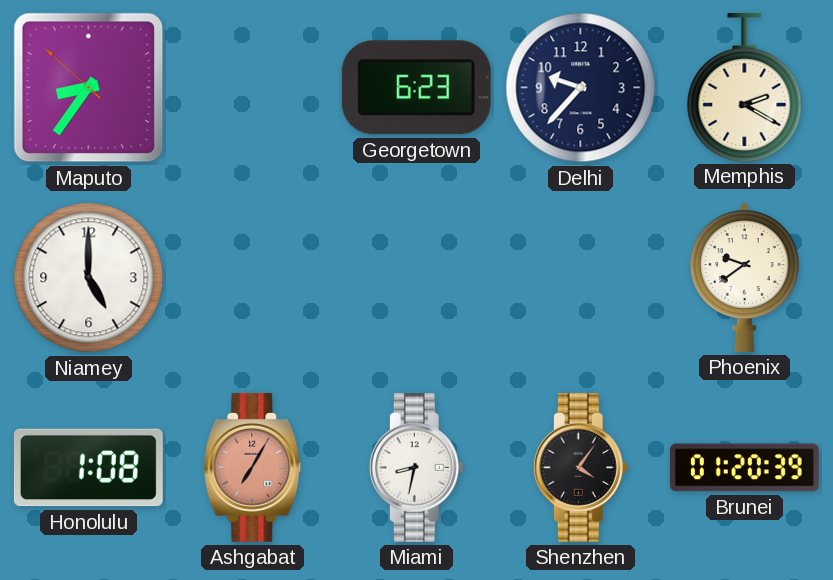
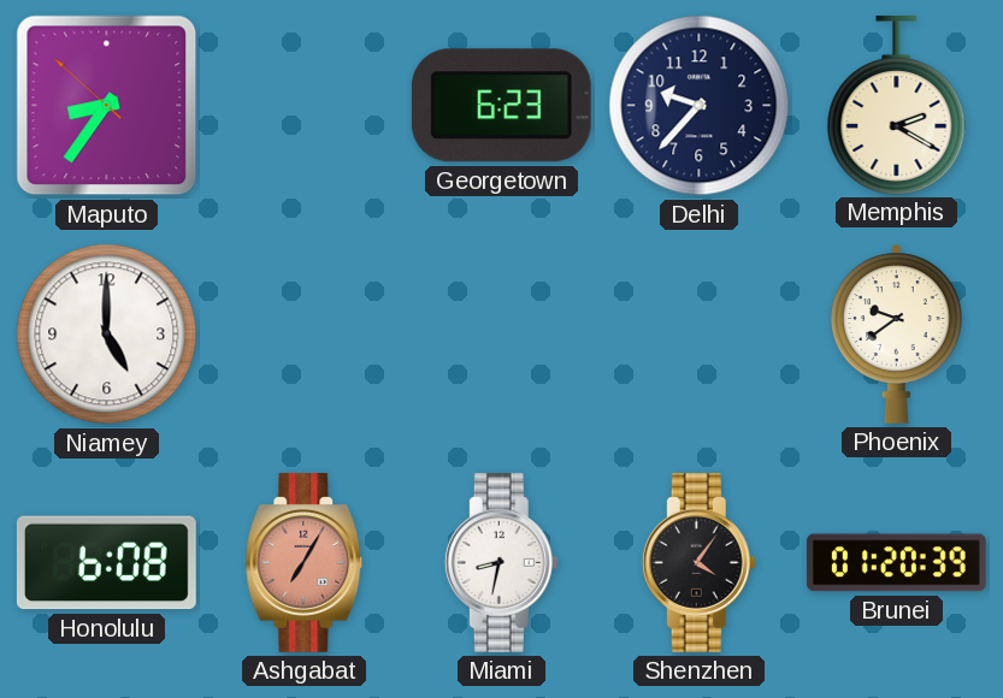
Honolulu: 1:08 -> 6:08
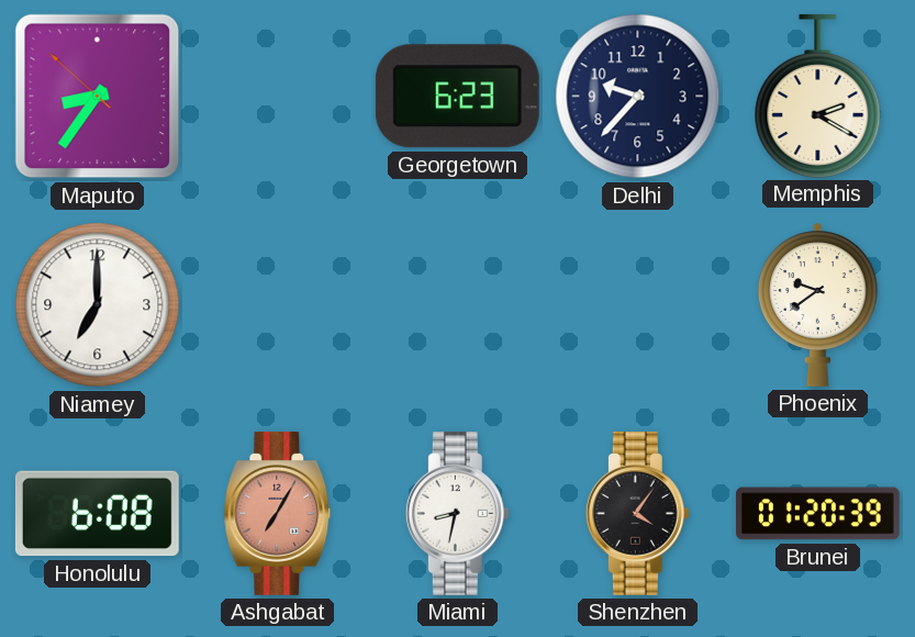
Niamey: 5:00 -> 7:00
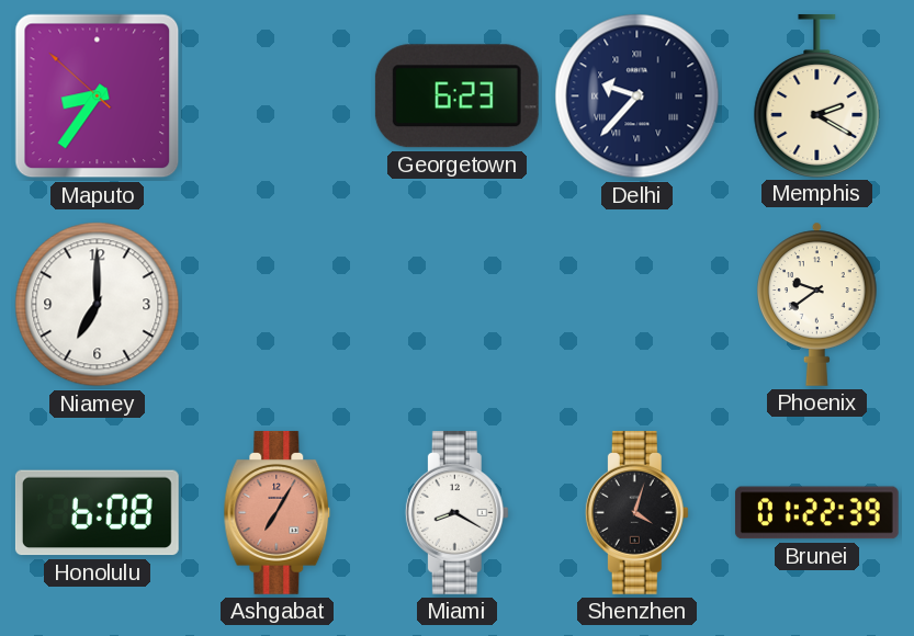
Delhi numerals: Arabic -> Roman
Miami: 8:32 -> 8:20
Shenzhen: 4:06 -> 4:03
Brunei: 01:20 -> 01:22
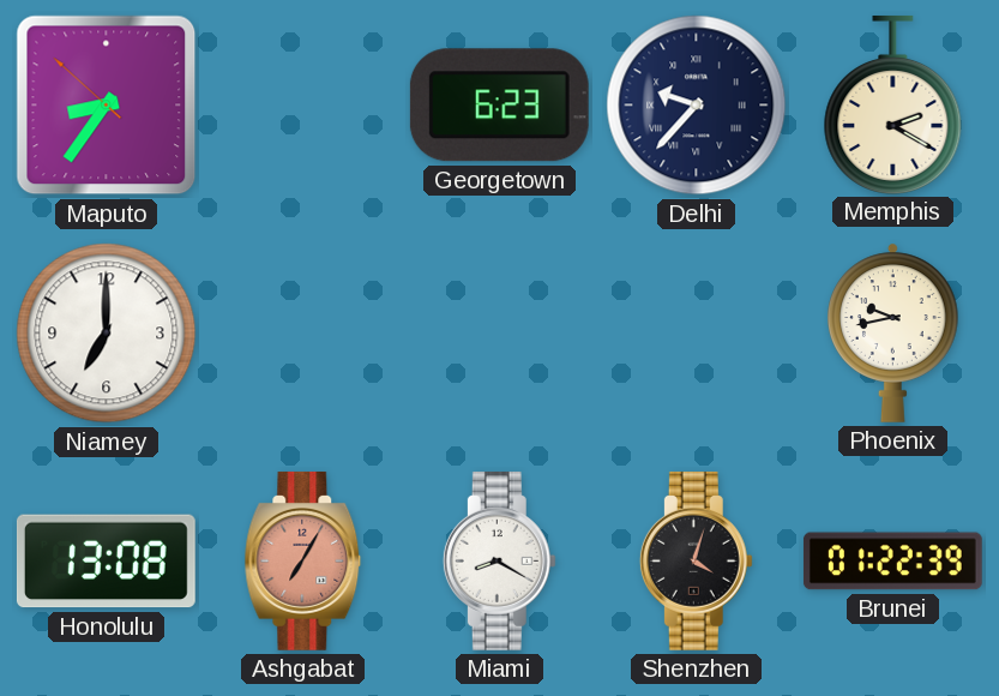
Phoenix: 9:39 -> 9:43
Honolulu: 6:08 -> 13:08
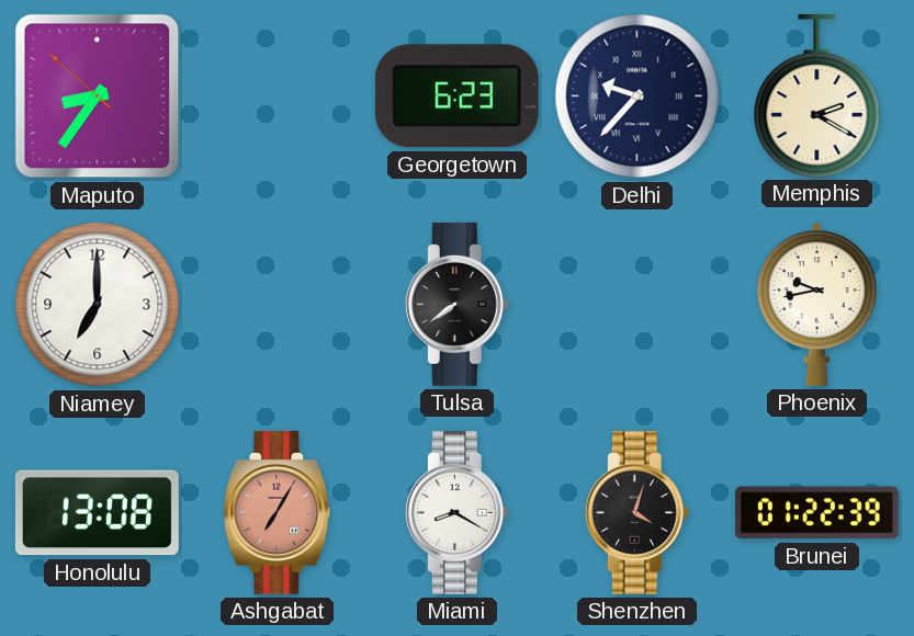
Tulsa: none -> 7:39
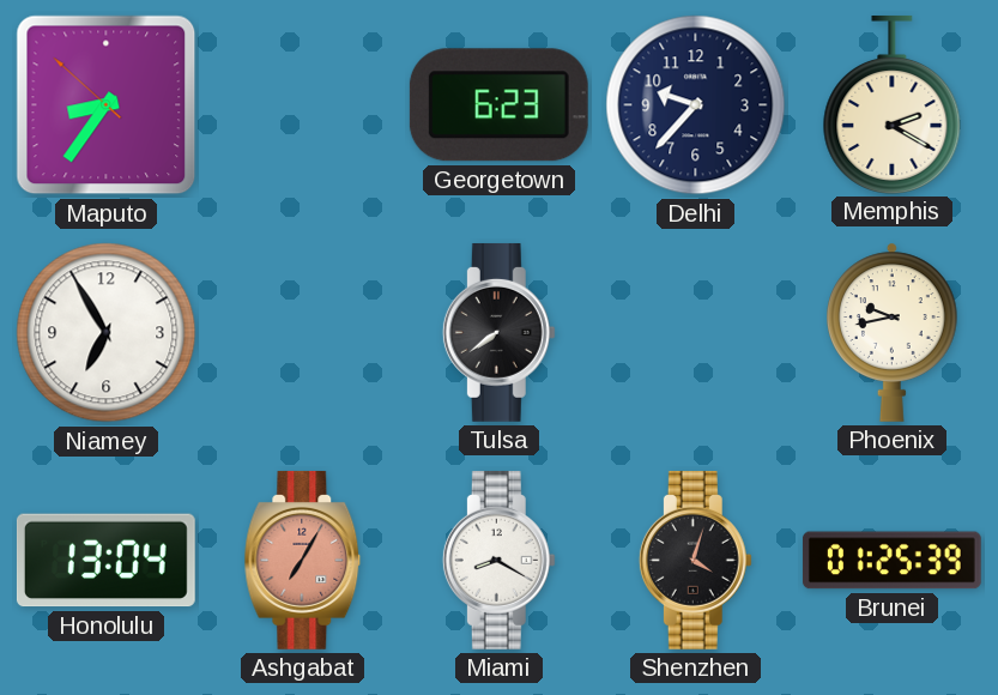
Delhi numerals: Roman -> Arabic
Niamey: 7:00 -> 6:55
Honolulu: 13:08 -> 13:04
Brunei: 01:22 -> 01:25
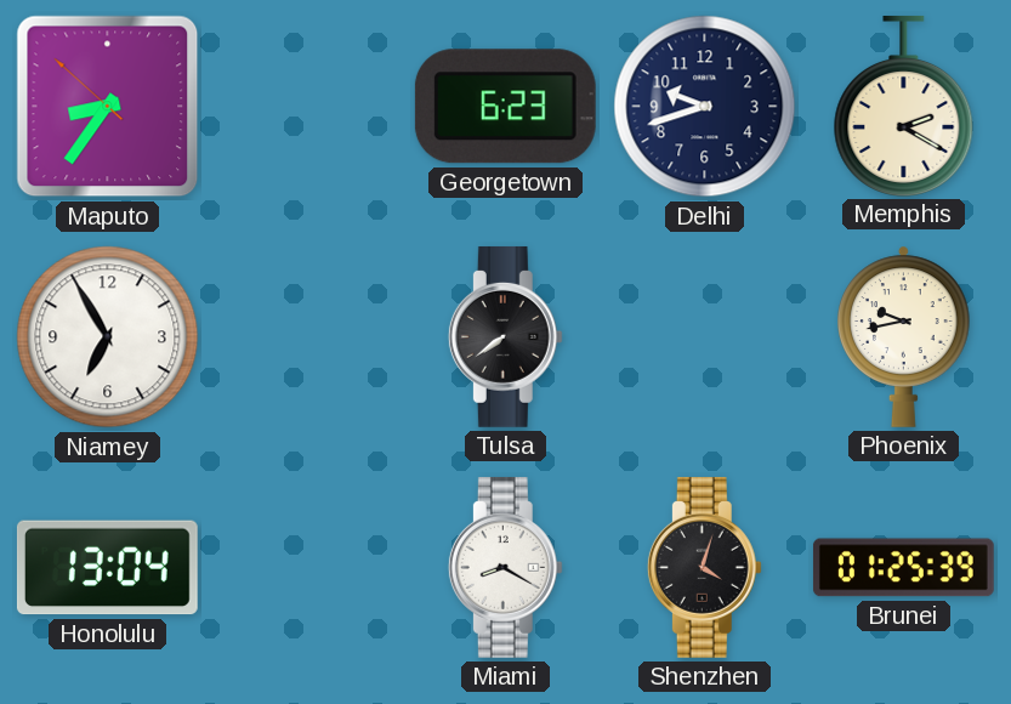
Delhi: 9:37 -> 9:42
Ashgabat: 7:05 -> none
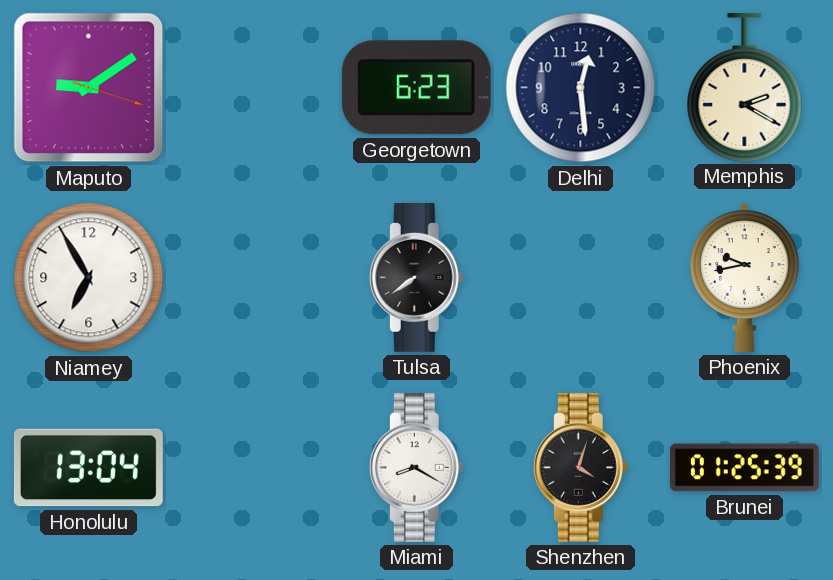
Maputo: 8:35 -> 9:09
Delhi: 9:42 -> 12:29
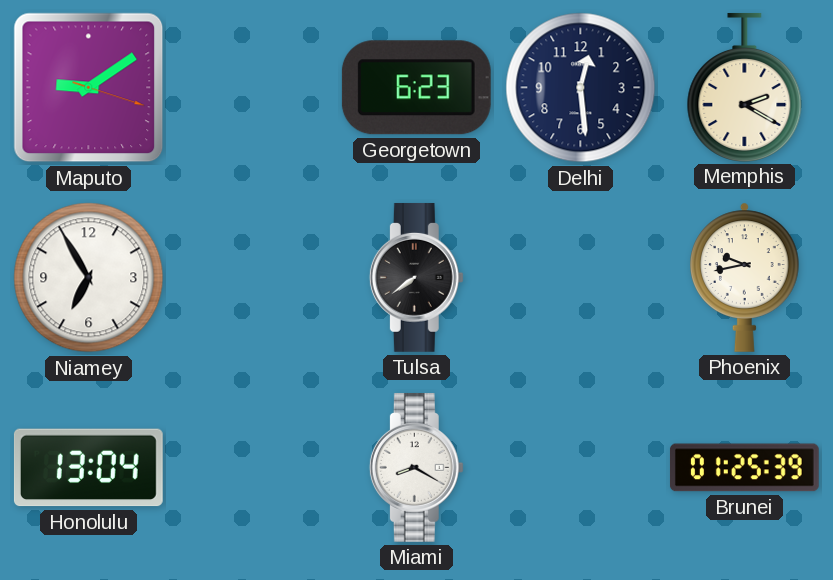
Shenzhen: 4:03 -> none
